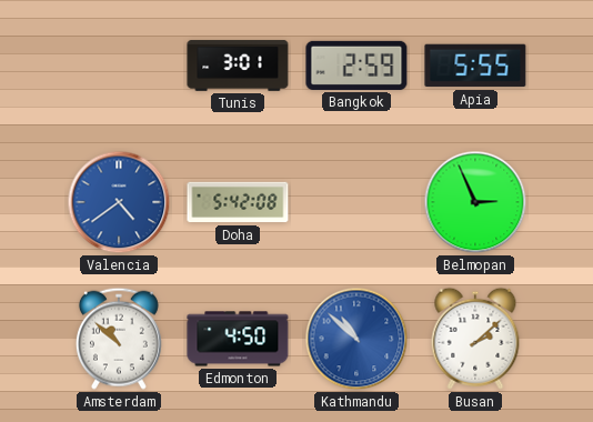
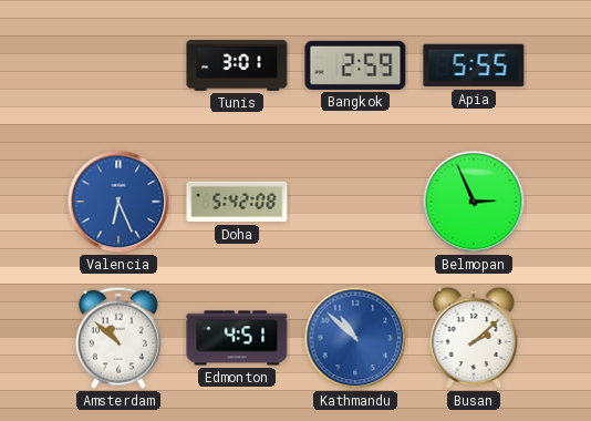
Valencia: 4:39 -> 6:26
Edmonton: 4:50 -> 4:51
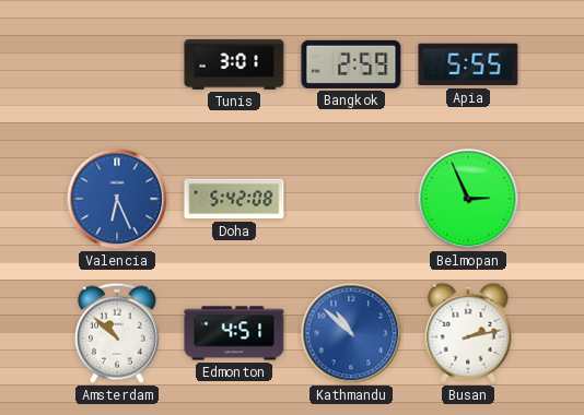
Busan: 2:08 -> 2:13
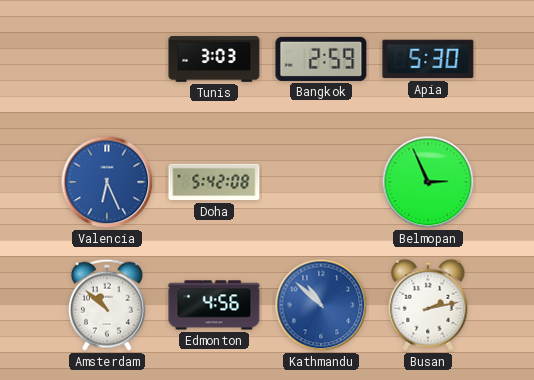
Tunis: 3:01 -> 3:03
Apia: 5:55 -> 5:30
Edmonton: 4:51 -> 4:56
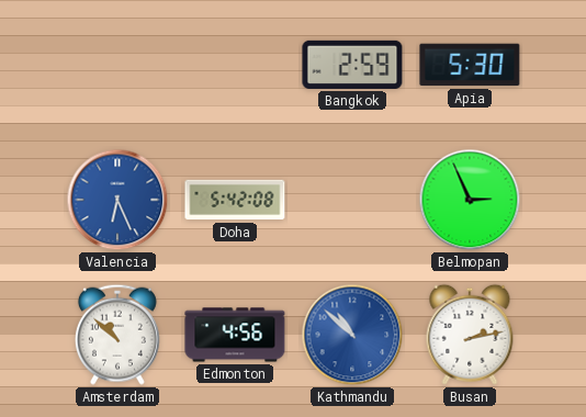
Tunis: 3:03 -> none
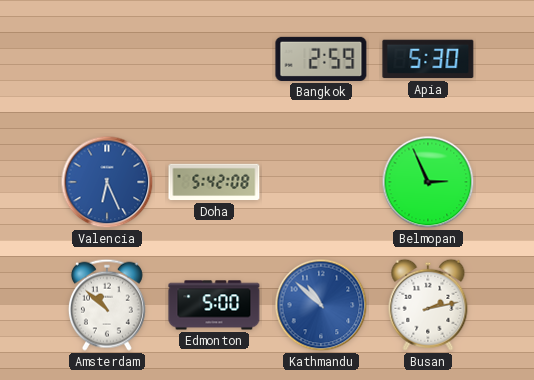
Edmonton: 4:56 -> 5:00
